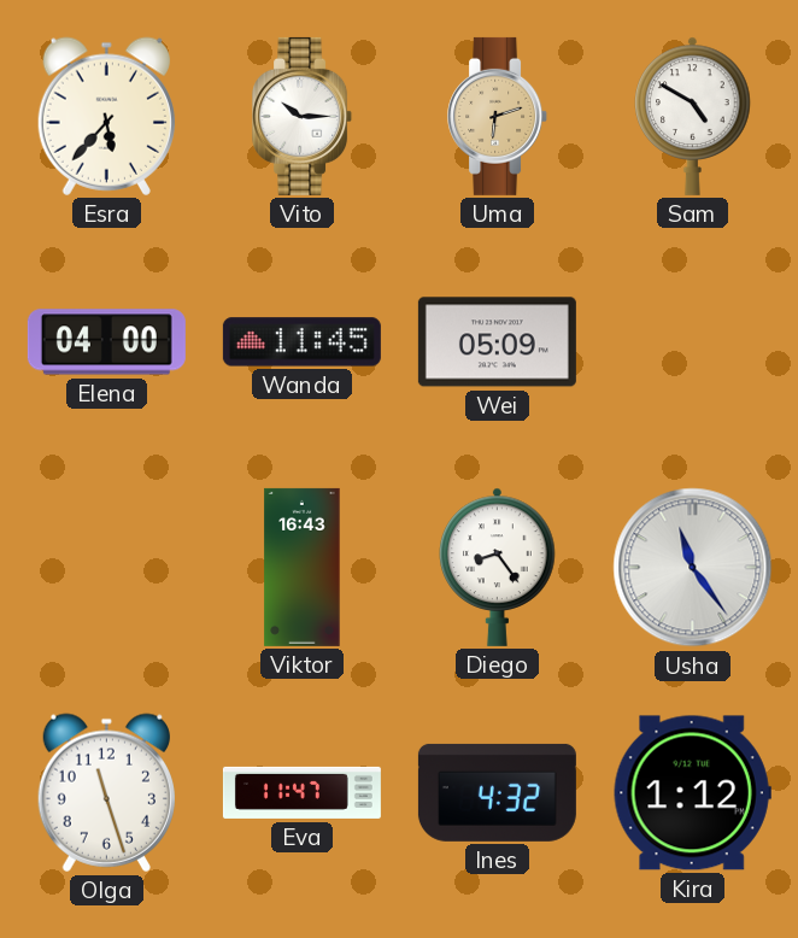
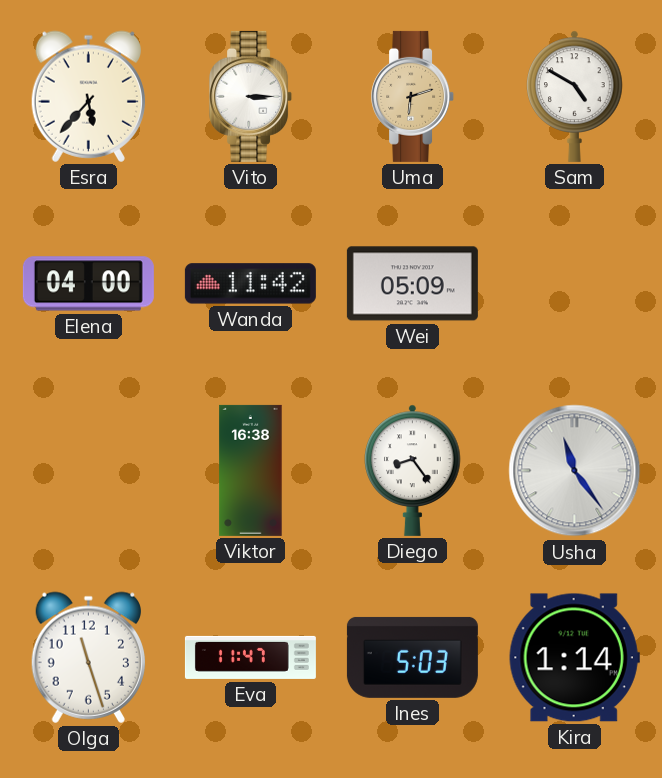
Vito: 10:15 -> 3:15
Wanda: 11:45 -> 11:42
Viktor: 16:43 -> 16:38
Ines: 4:32 -> 5:03
Kira: 1:12 -> 1:14
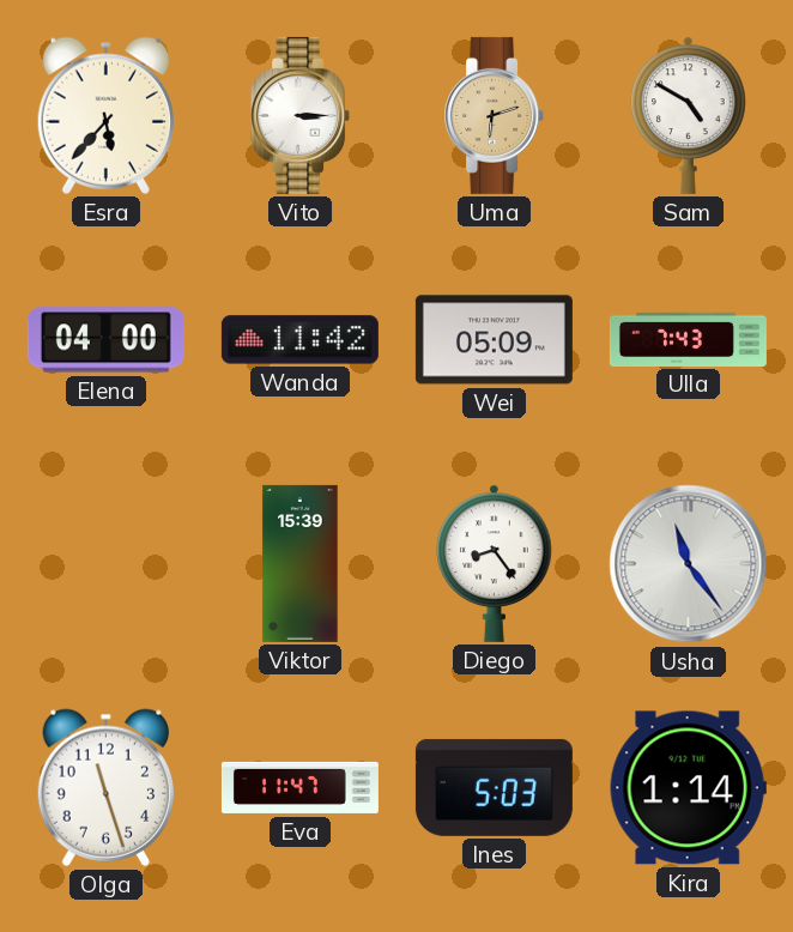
Ulla: none -> 7:43
Viktor: 16:38 -> 15:39
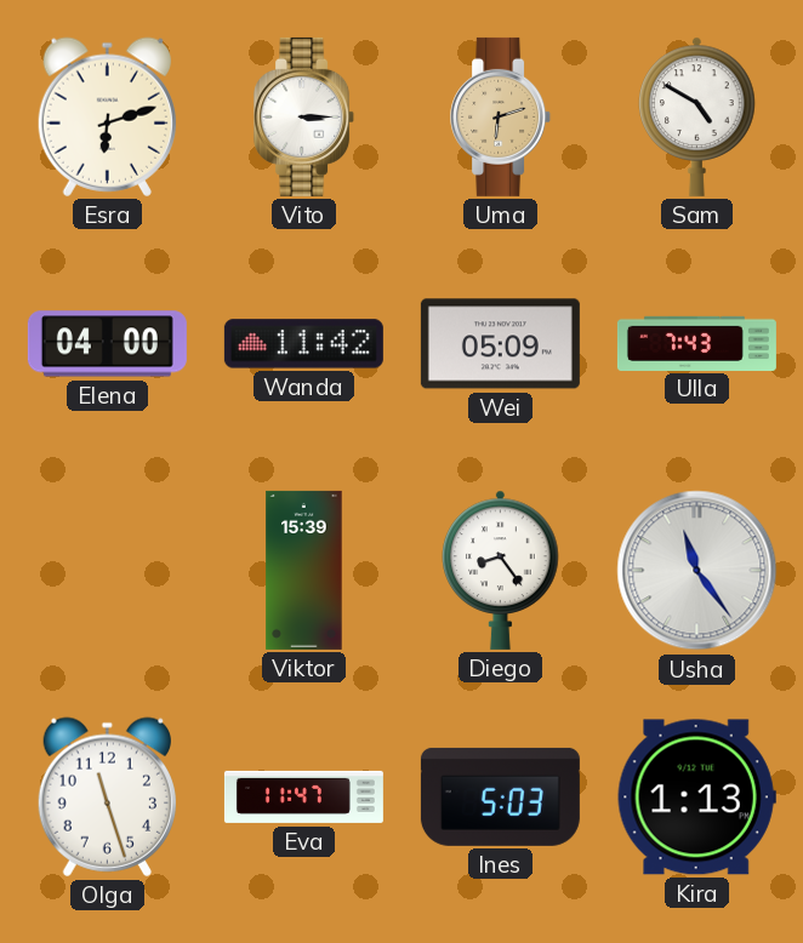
Esra: 5:37 -> 6:12
Kira: 1:14 -> 1:13
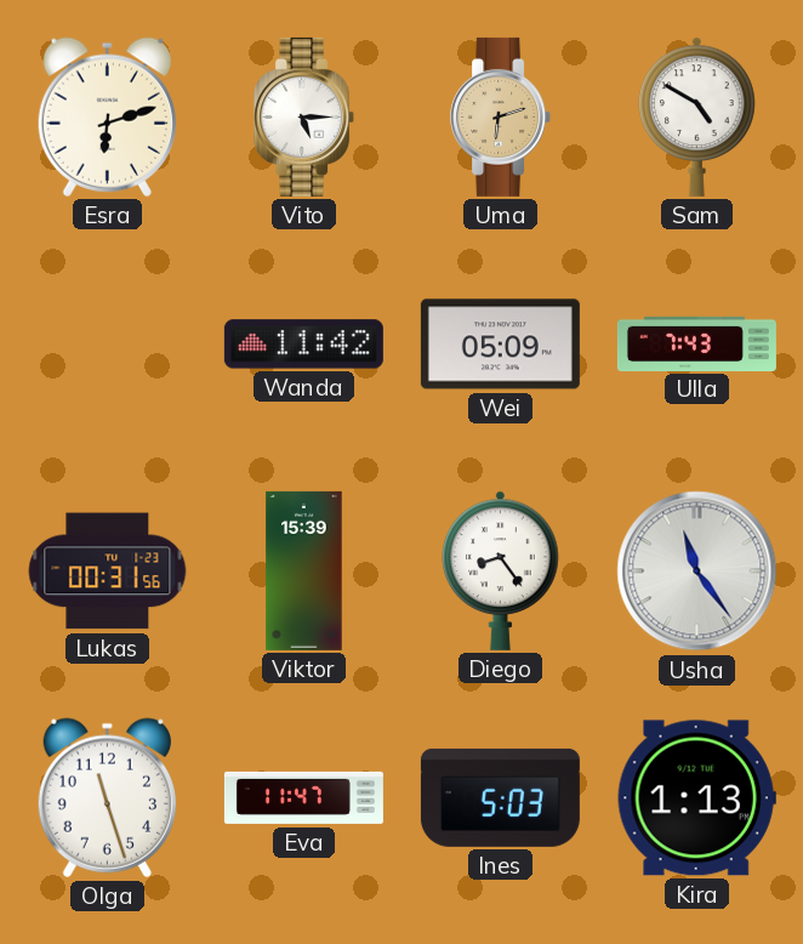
Vito: 3:15 -> 5:15
Elena: 04:00 -> none
Lukas: none -> 00:31
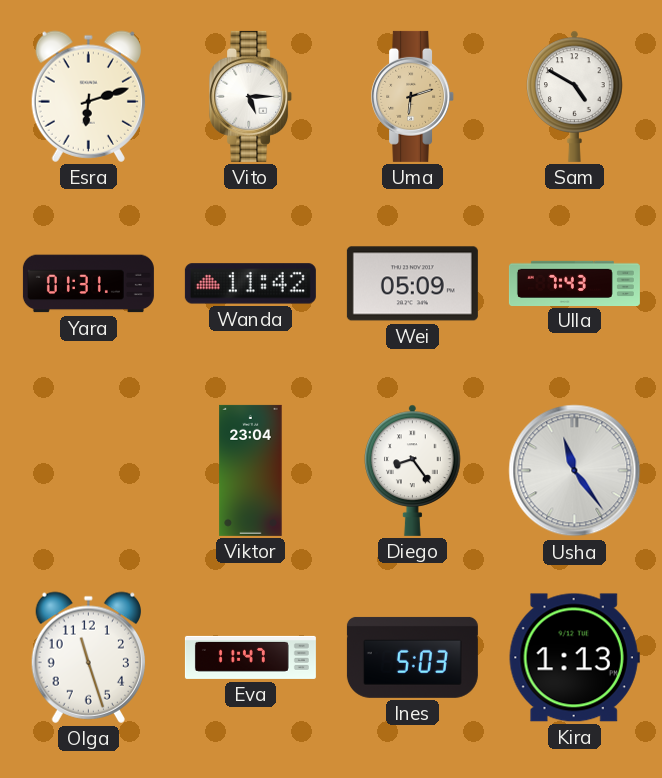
Yara: none -> 01:31
Lukas: 00:31 -> none
Viktor: 15:39 -> 23:04
